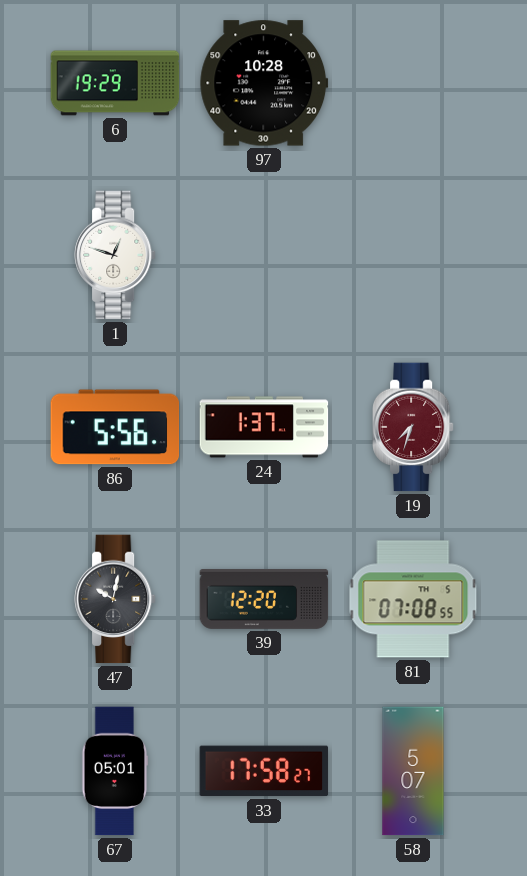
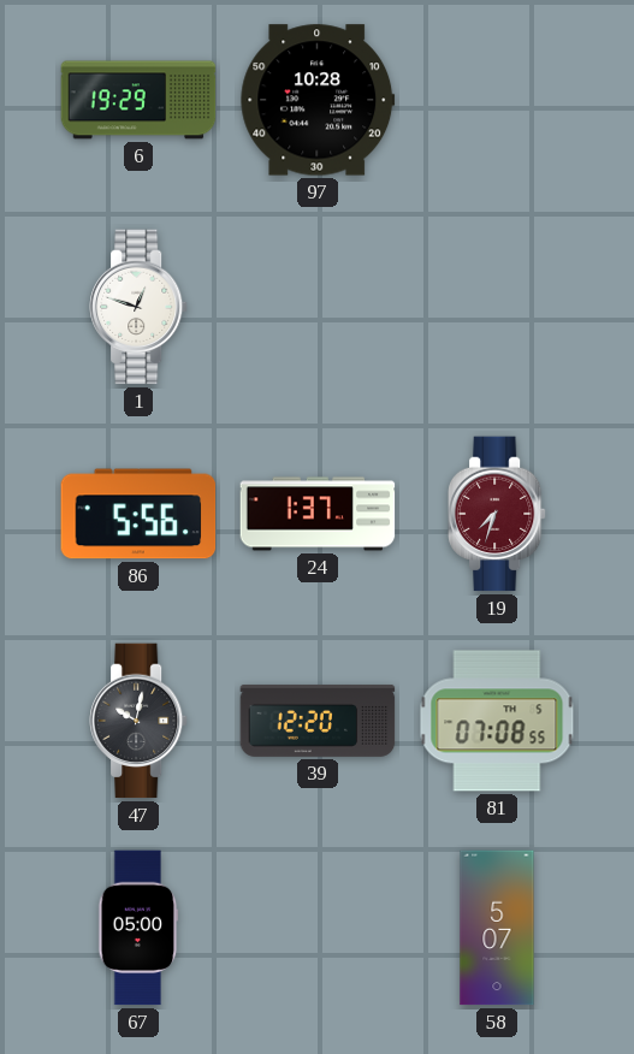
67: 05:01 -> 05:00
33: 17:58 -> none
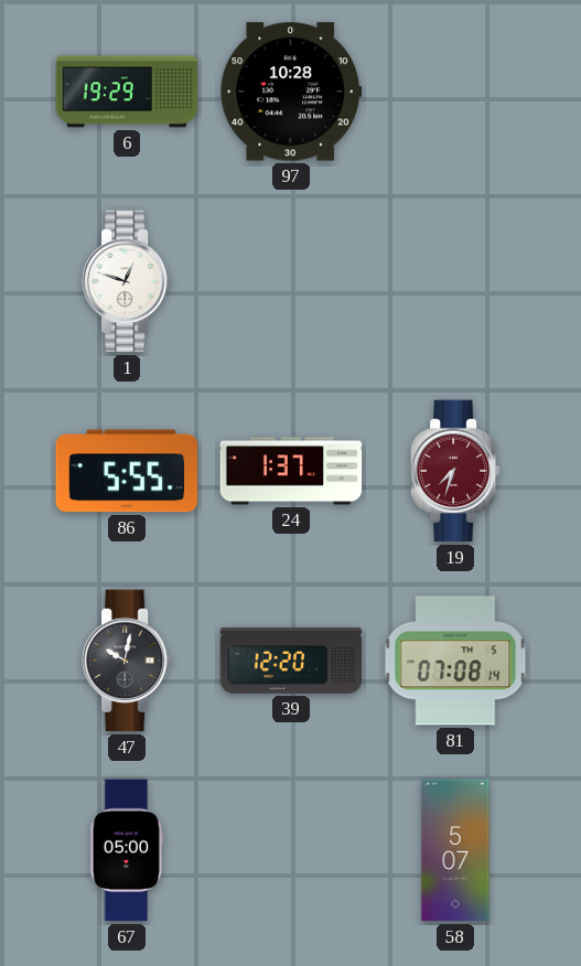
86: 5:56 -> 5:55
81: 07:08:55 -> 07:08:14
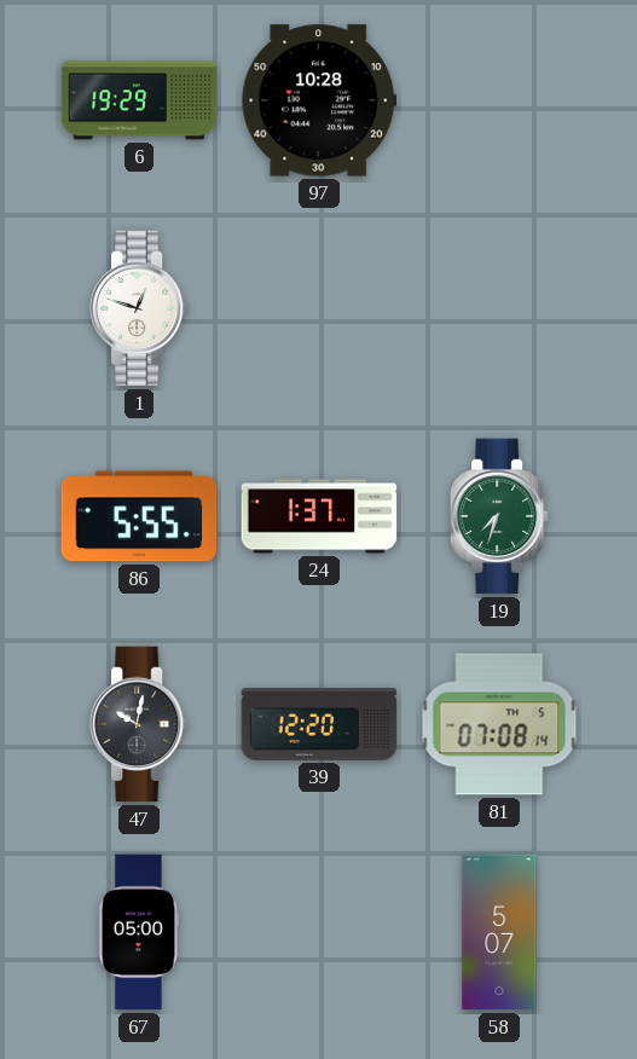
19 dial: burgundy -> green
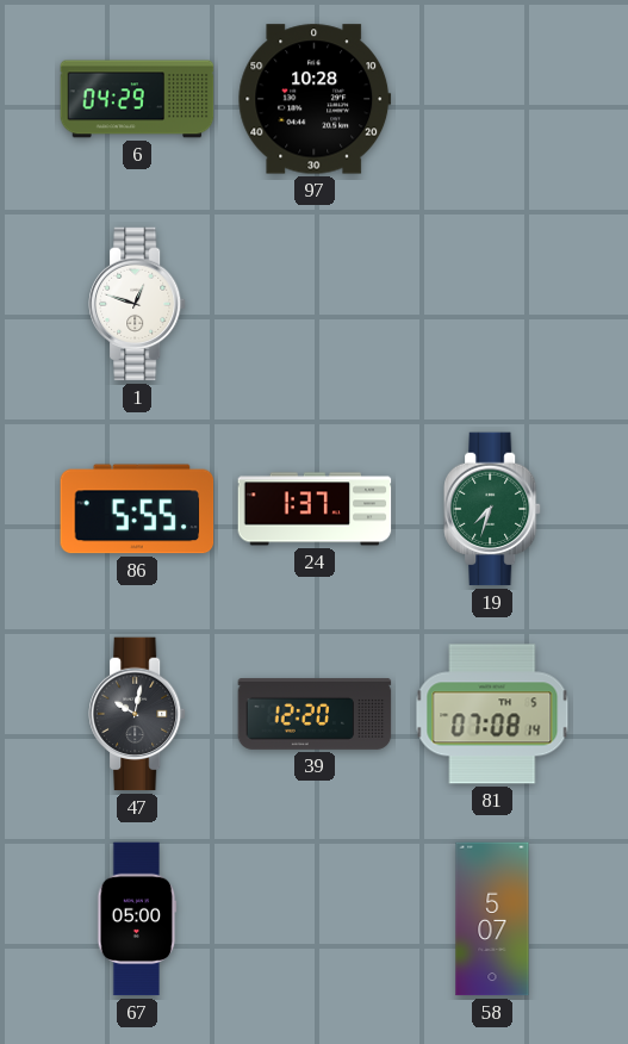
6: 19:29 -> 04:29
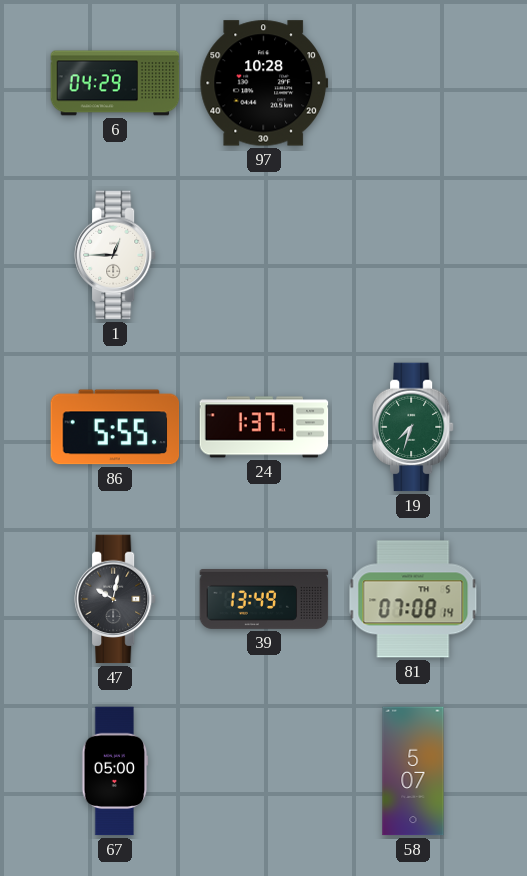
1: 12:48 -> 12:45
39: 12:20 -> 13:49
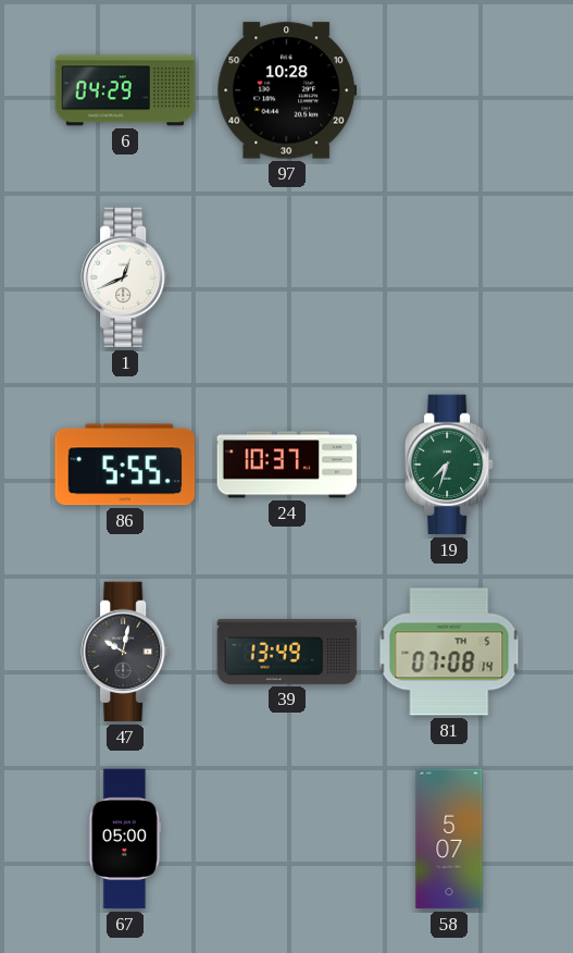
1: 12:45 -> 12:41
24: 1:37 -> 10:37
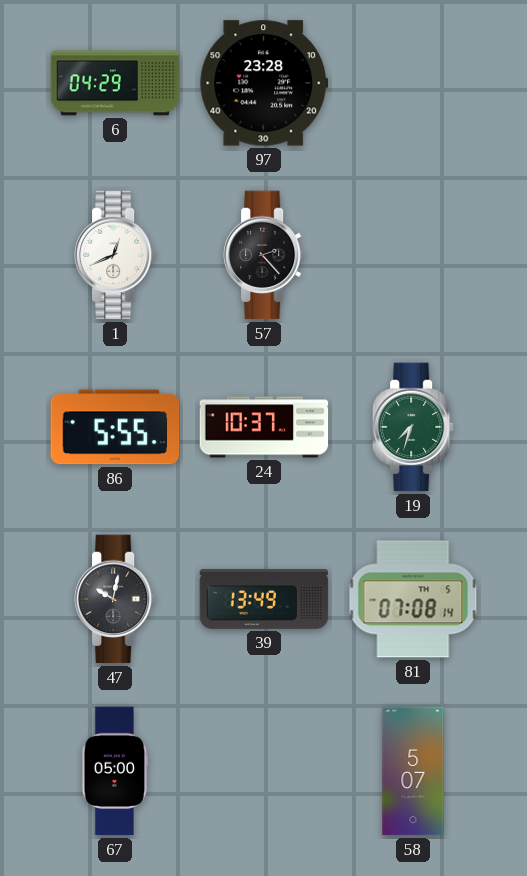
97: 10:28 -> 23:28
57: none -> 2:23
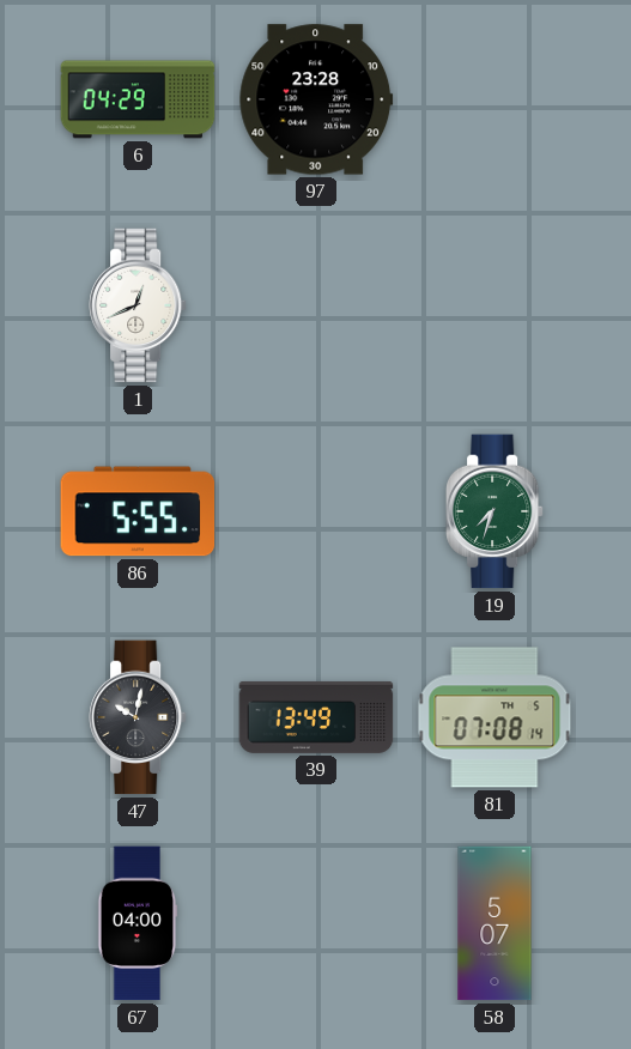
57: 2:23 -> none
24: 10:37 -> none
67: 05:00 -> 04:00
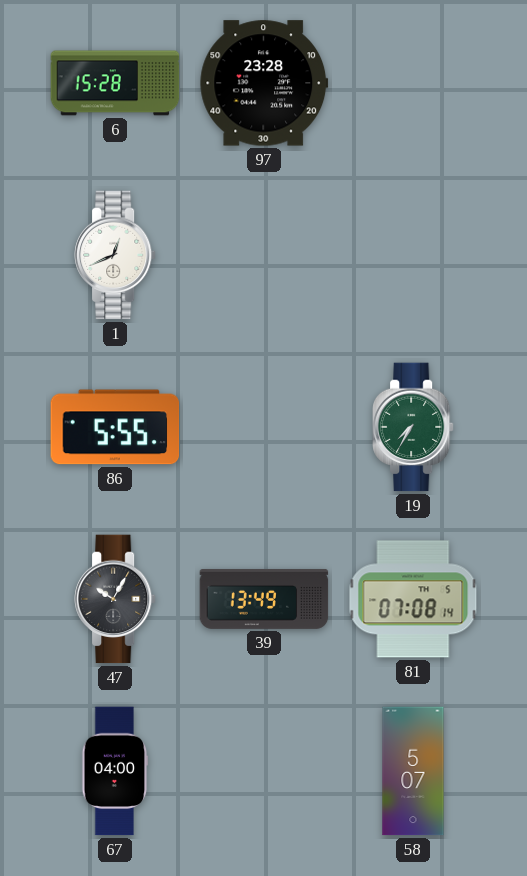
6: 04:29 -> 15:28
19: 7:33 -> 7:35
47: 10:02 -> 10:05
